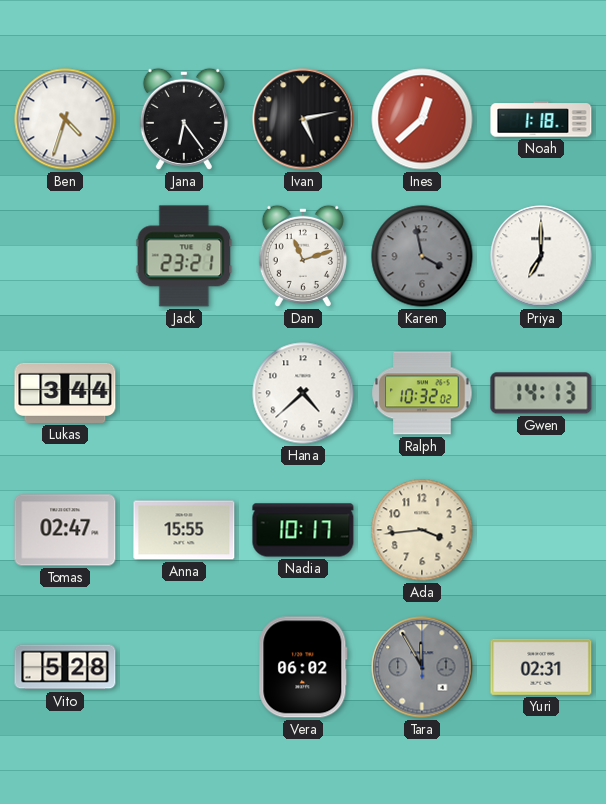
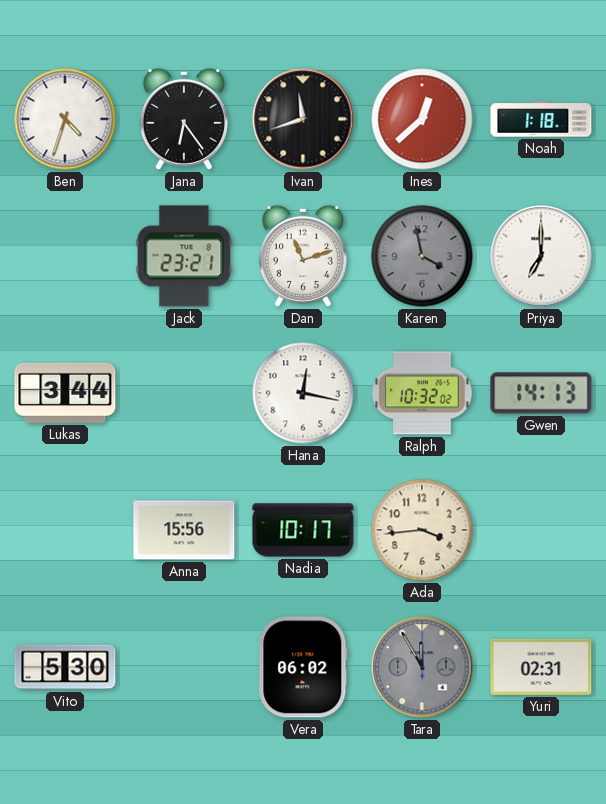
Ivan: 5:13 -> 11:42
Hana: 4:38 -> 12:17
Tomas: 02:47 -> none
Anna: 15:55 -> 15:56
Vito: 5:28 -> 5:30
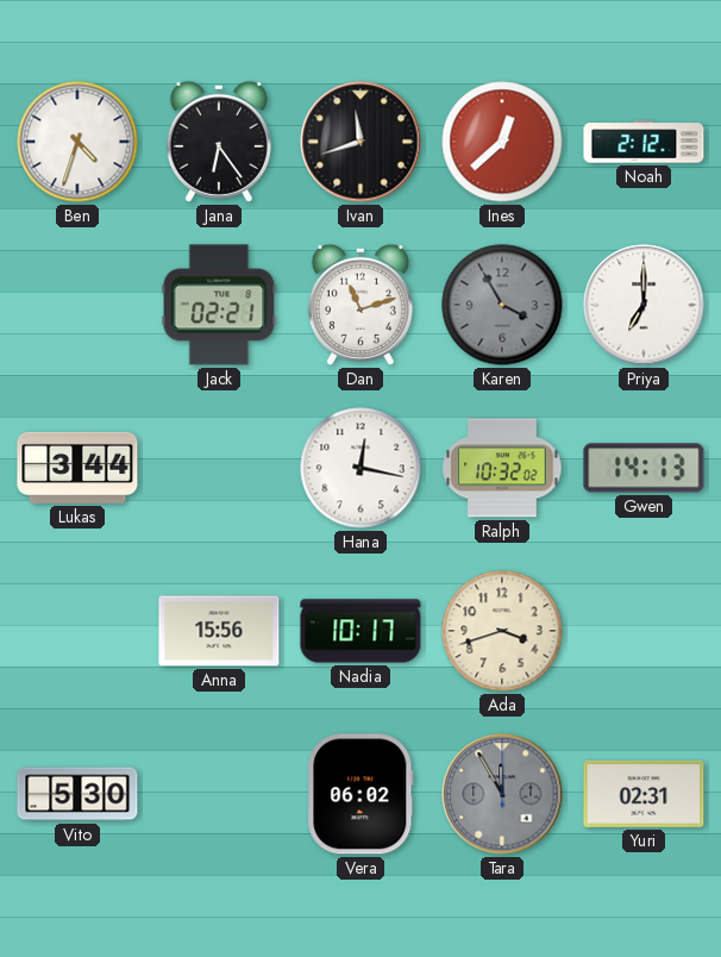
Noah: 1:18 -> 2:12
Jack: 23:21 -> 02:21
Karen: 3:58 -> 3:55
Ada: 3:44 -> 3:42
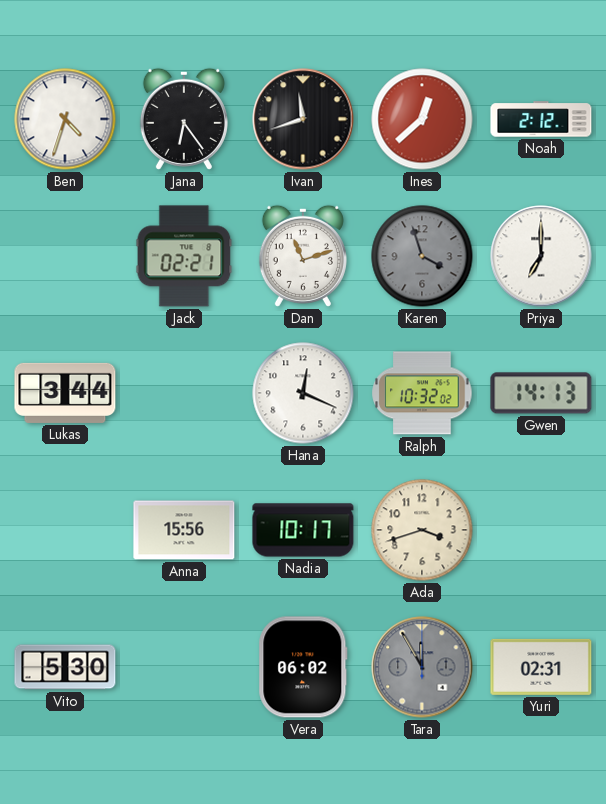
Karen: 3:55 -> 3:57
Hana: 12:17 -> 12:19
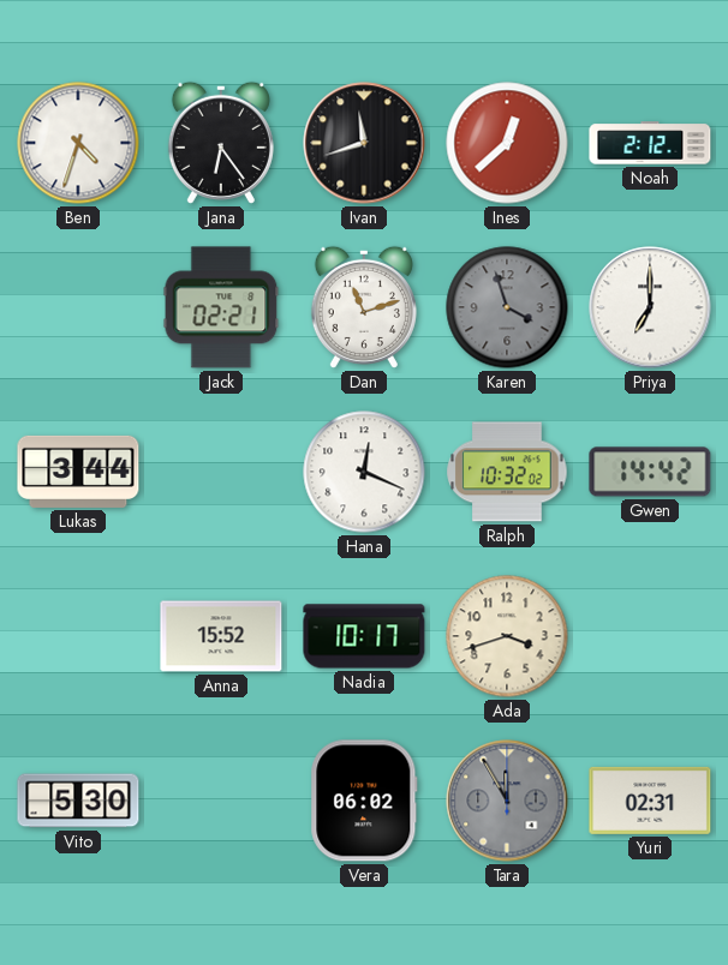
Gwen: 14:13 -> 14:42
Anna: 15:56 -> 15:52
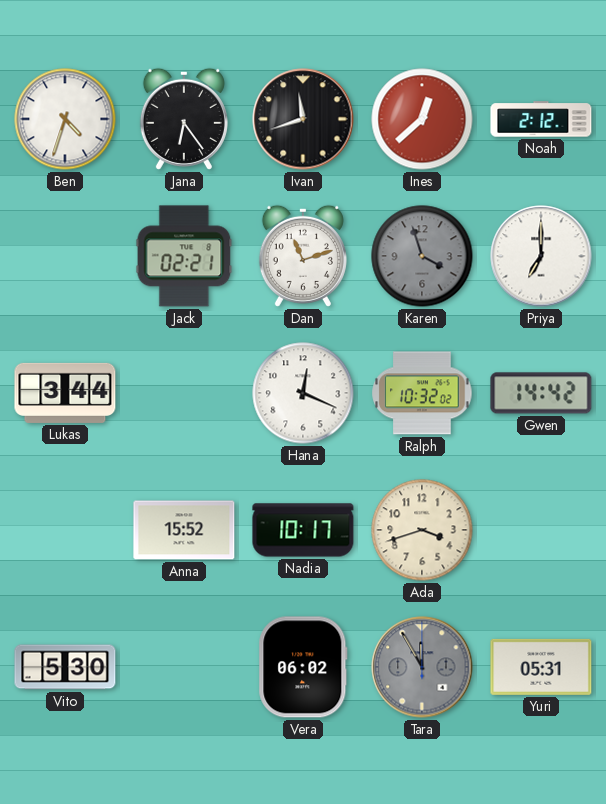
Yuri: 02:31 -> 05:31
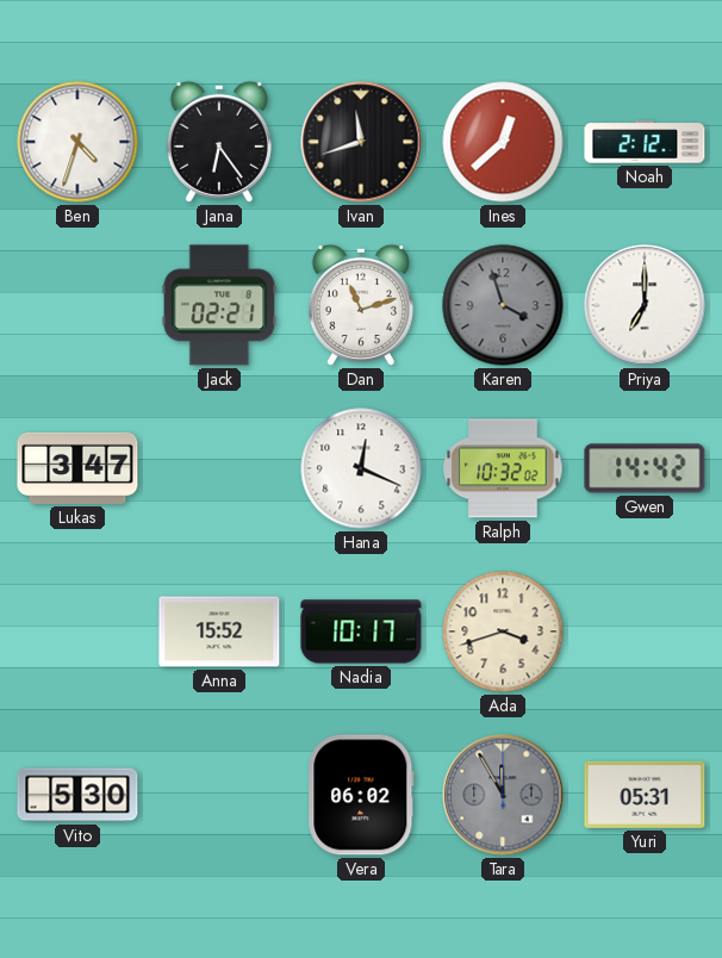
Lukas: 3:44 -> 3:47
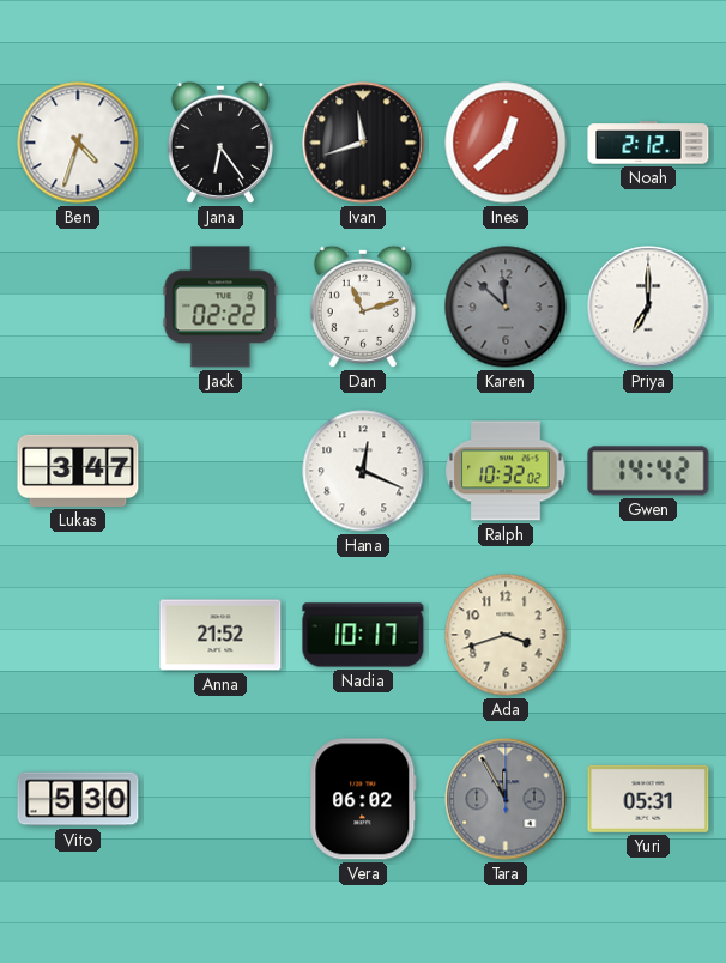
Jack: 02:21 -> 02:22
Karen: 3:57 -> 11:52
Anna: 15:52 -> 21:52
